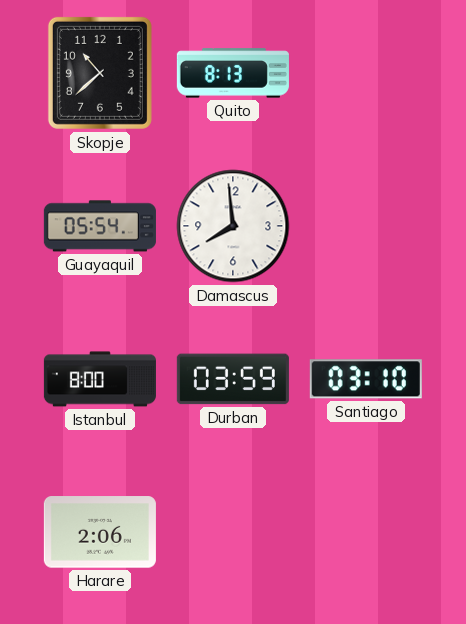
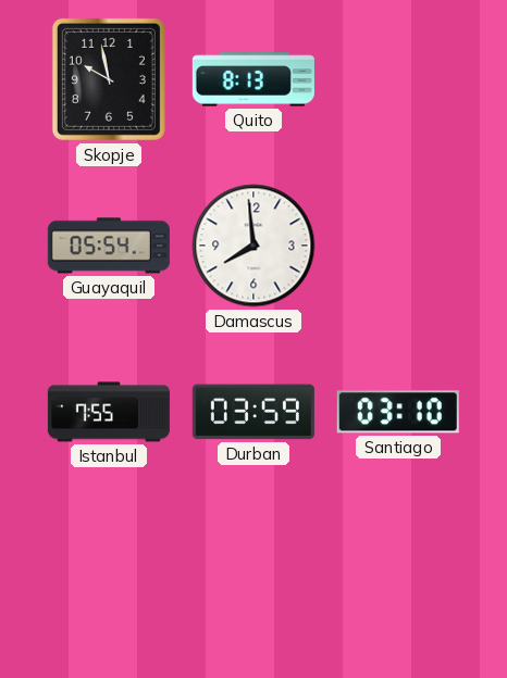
Skopje: 10:38 -> 9:58
Istanbul: 8:00 -> 7:55
Harare: 2:06 -> none
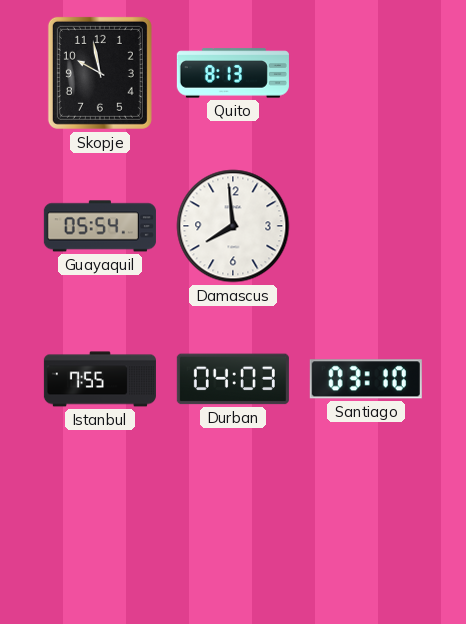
Durban: 03:59 -> 04:03
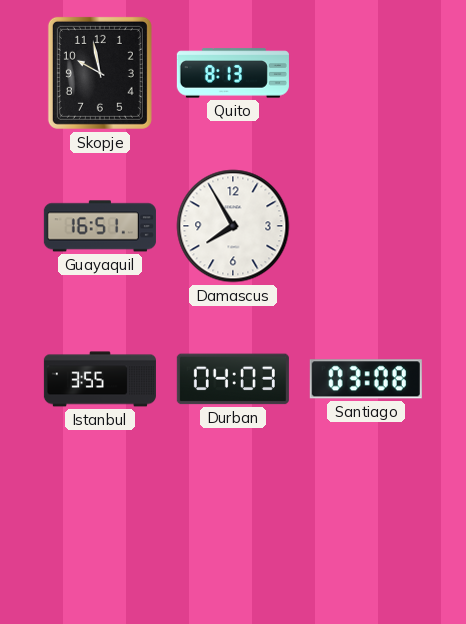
Guayaquil: 05:54 -> 16:51
Damascus: 7:59 -> 7:55
Istanbul: 7:55 -> 3:55
Santiago: 03:10 -> 03:08
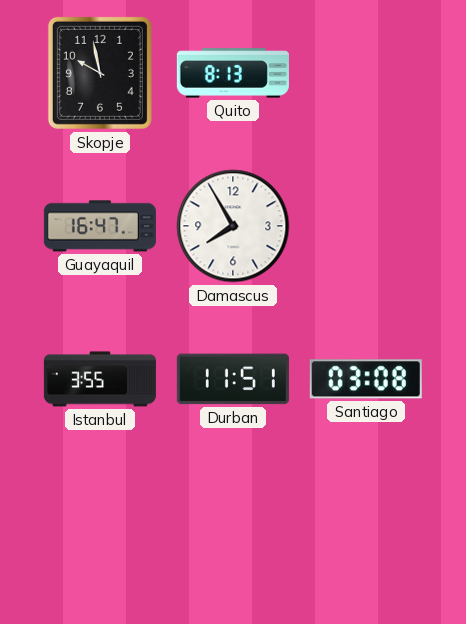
Guayaquil: 16:51 -> 16:47
Durban: 04:03 -> 11:51
